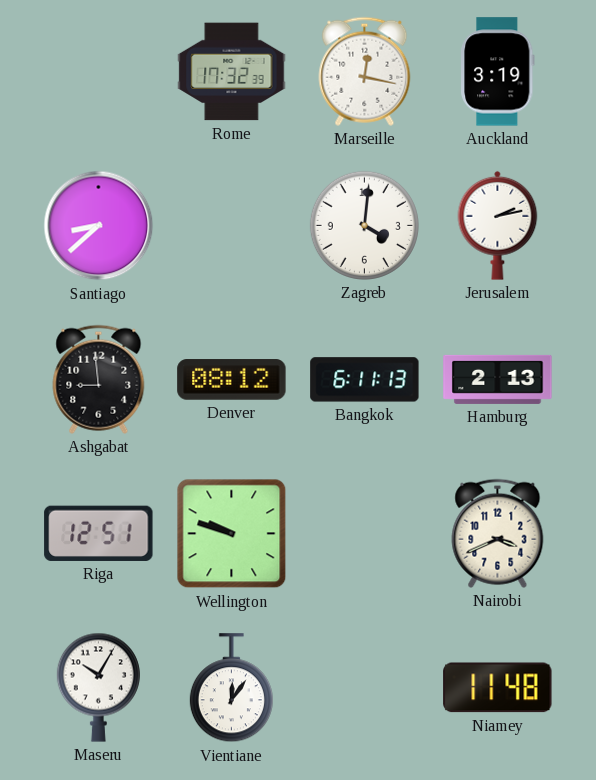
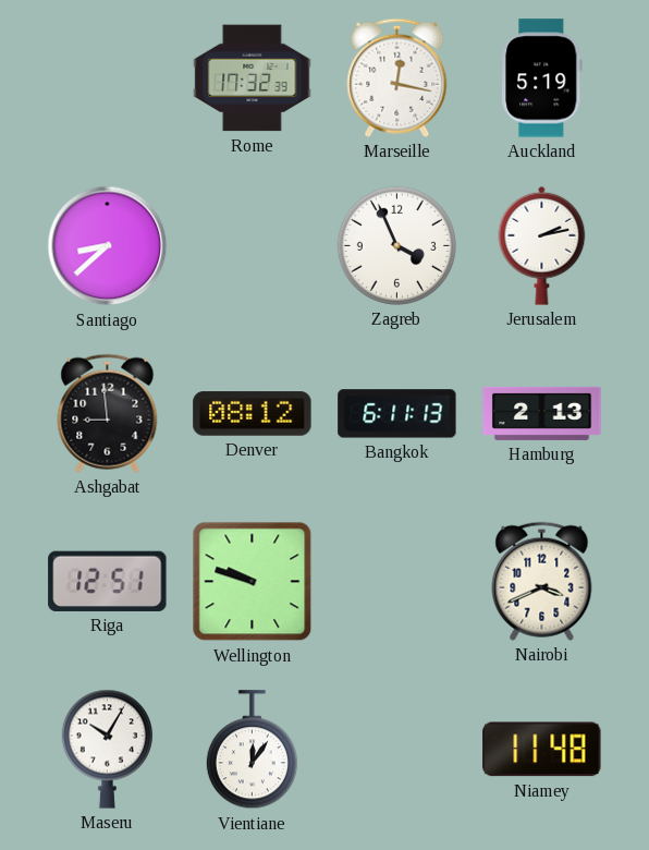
Auckland: 3:19 -> 5:19
Zagreb: 4:01 -> 3:56
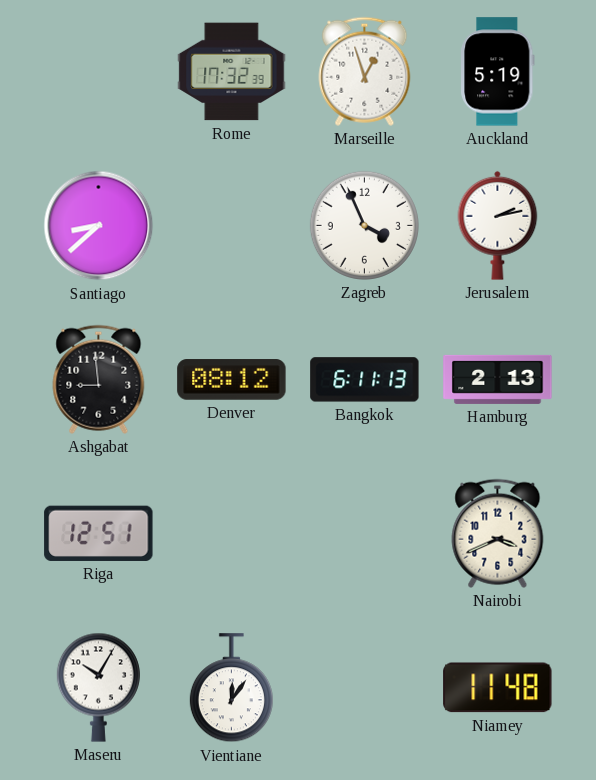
Marseille: 12:17 -> 12:57
Wellington: 9:48 -> none
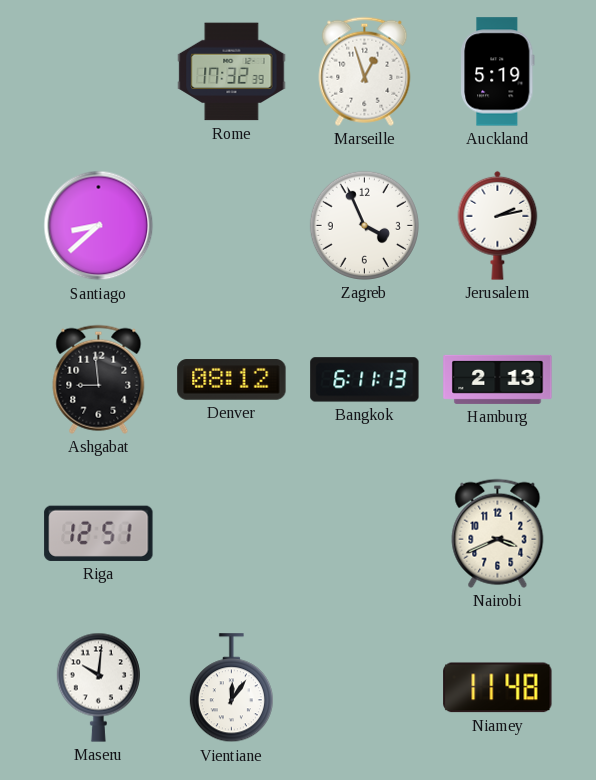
Maseru: 10:05 -> 10:01
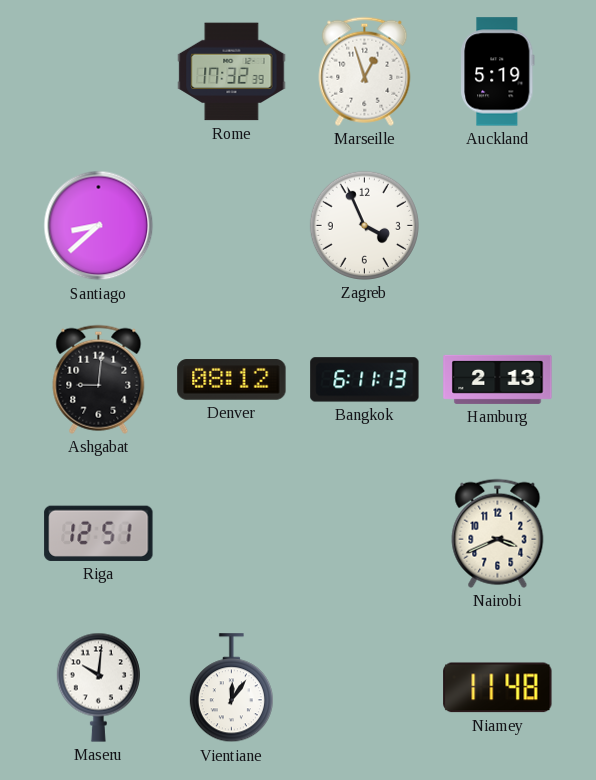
Jerusalem: 2:13 -> none
Ashgabat: 8:59 -> 9:01
